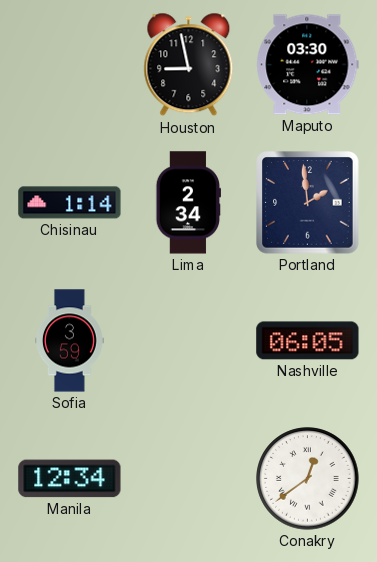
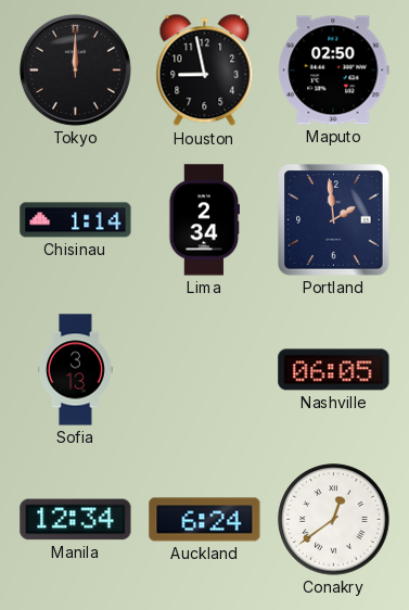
Tokyo: none -> 12:00
Maputo: 03:30 -> 02:50
Sofia: 3:59 -> 3:13
Auckland: none -> 6:24
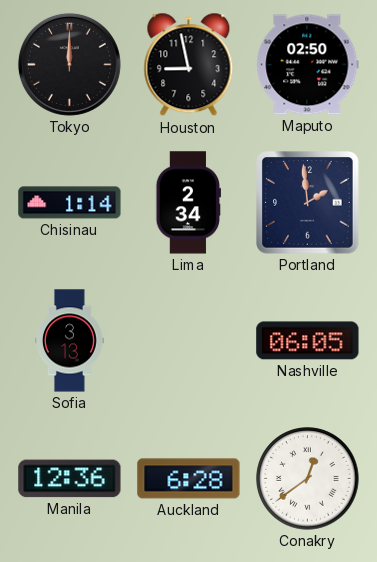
Manila: 12:34 -> 12:36
Auckland: 6:24 -> 6:28
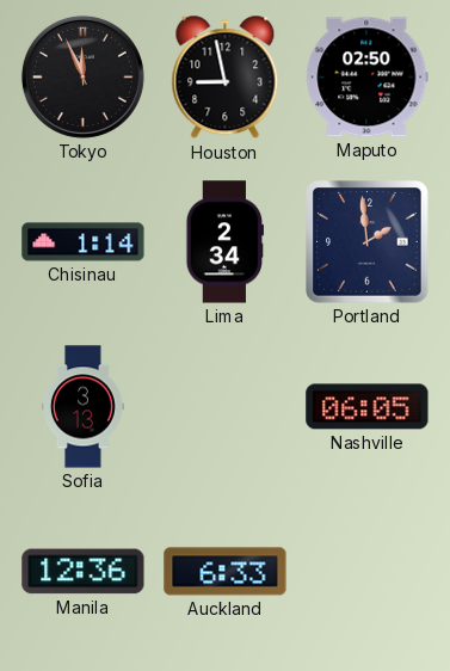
Tokyo: 12:00 -> 11:56
Auckland: 6:28 -> 6:33
Conakry: 12:39 -> none
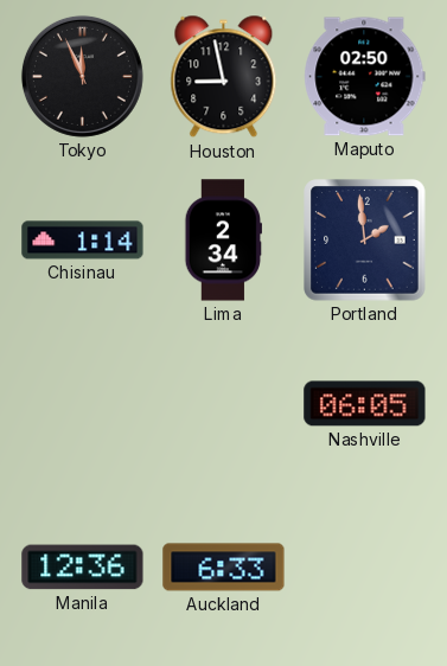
Sofia: 3:13 -> none
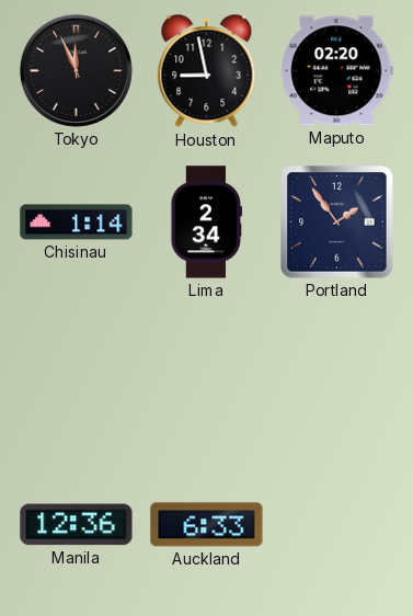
Maputo: 02:50 -> 02:20
Portland: 1:59 -> 1:54
Nashville: 06:05 -> none
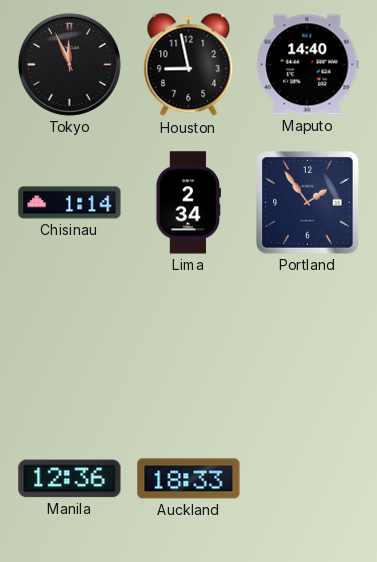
Maputo: 02:20 -> 14:40
Auckland: 6:33 -> 18:33
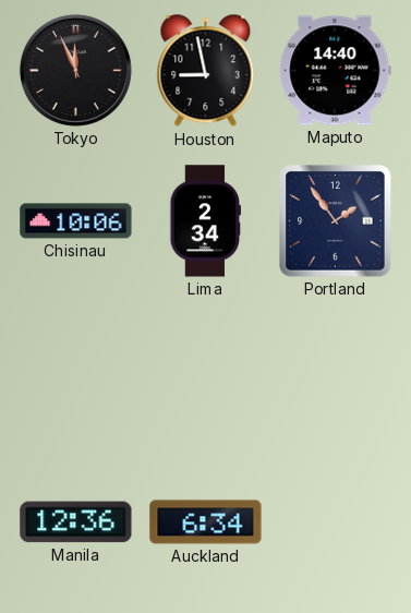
Chisinau: 1:14 -> 10:06
Auckland: 18:33 -> 6:34
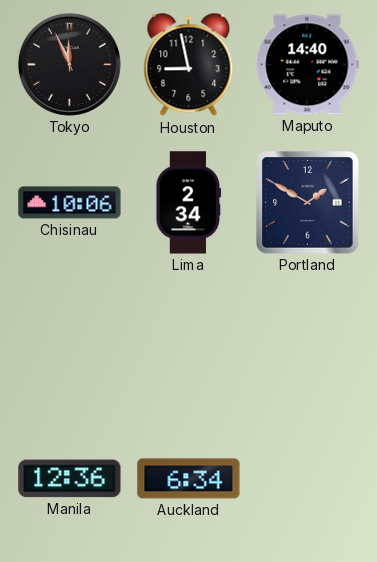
Portland: 1:54 -> 1:50
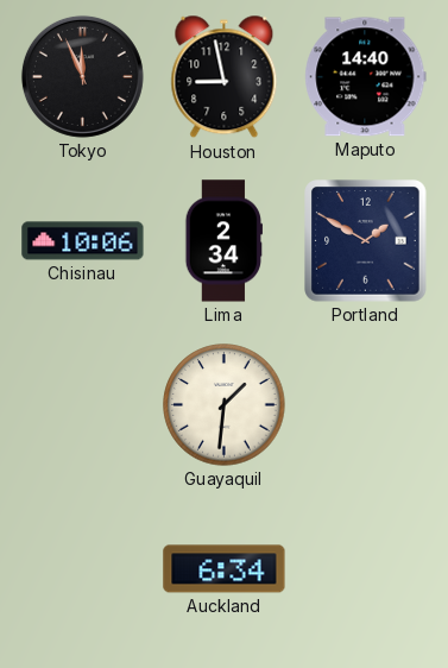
Guayaquil: none -> 1:31
Manila: 12:36 -> none
